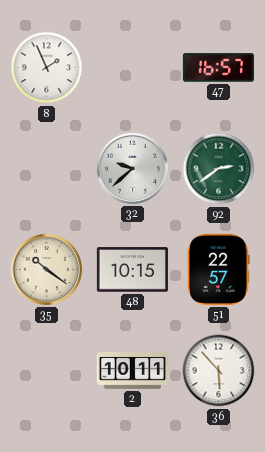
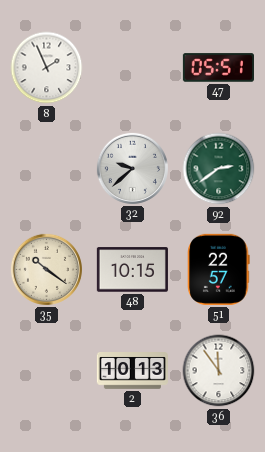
47: 16:57 -> 05:51
2: 10:11 -> 10:13
36: 5:53 -> 11:54
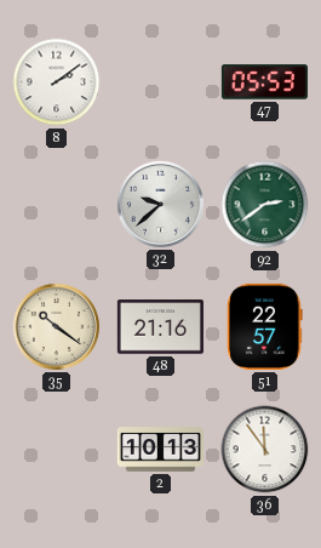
8: 1:56 -> 2:09
47: 05:51 -> 05:53
48: 10:15 -> 21:16
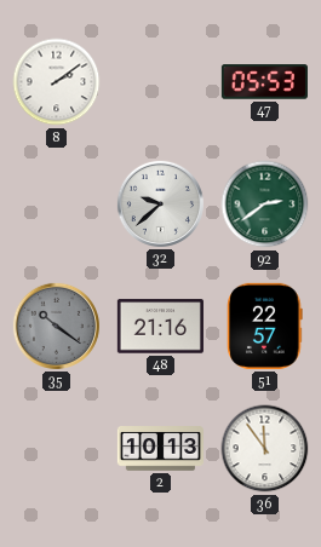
35 dial: cream -> grey
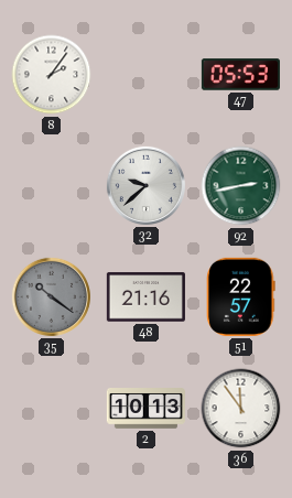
8: 2:09 -> 2:06
92: 2:39 -> 2:43
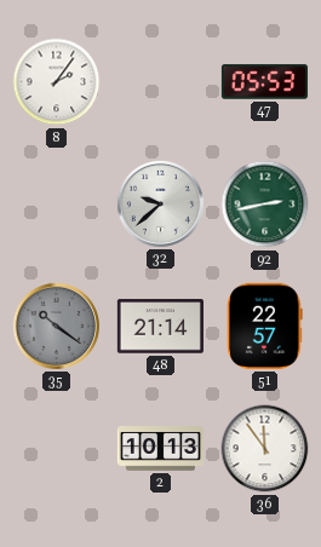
48: 21:16 -> 21:14
